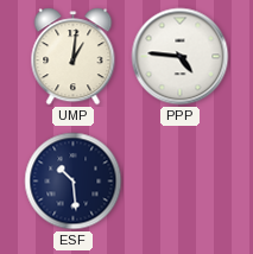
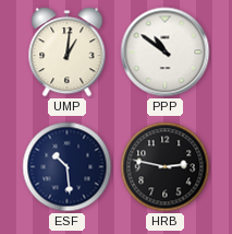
PPP: 4:46 -> 10:51
HRB: none -> 2:47
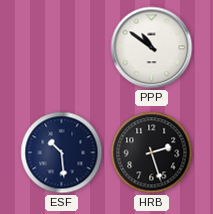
UMP: 1:01 -> none
HRB: 2:47 -> 2:27
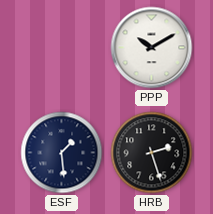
PPP: 10:51 -> 10:10
ESF: 10:29 -> 1:29
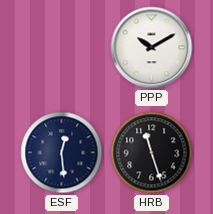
ESF: 1:29 -> 12:29
HRB: 2:27 -> 11:27
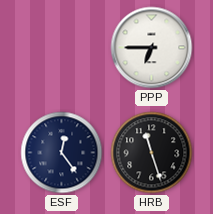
PPP: 10:10 -> 6:45
ESF: 12:29 -> 12:24
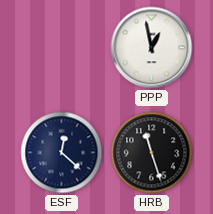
PPP: 6:45 -> 12:58
ESF: 12:24 -> 12:22
